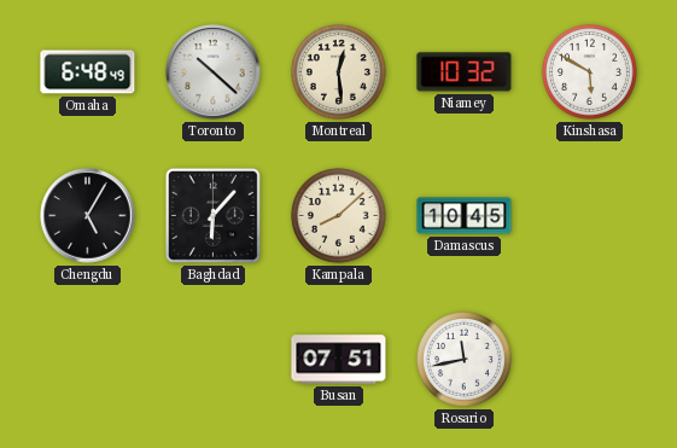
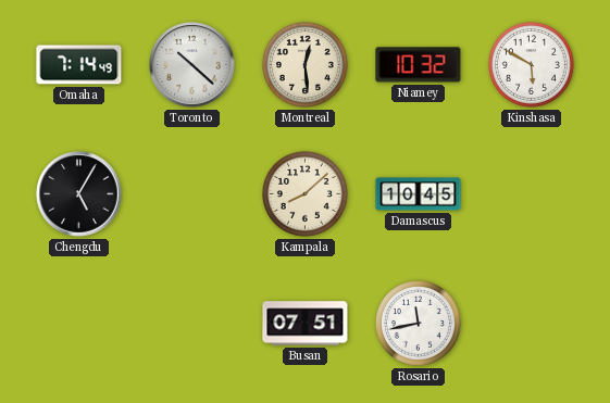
Omaha: 6:48 -> 7:14
Baghdad: 6:07 -> none
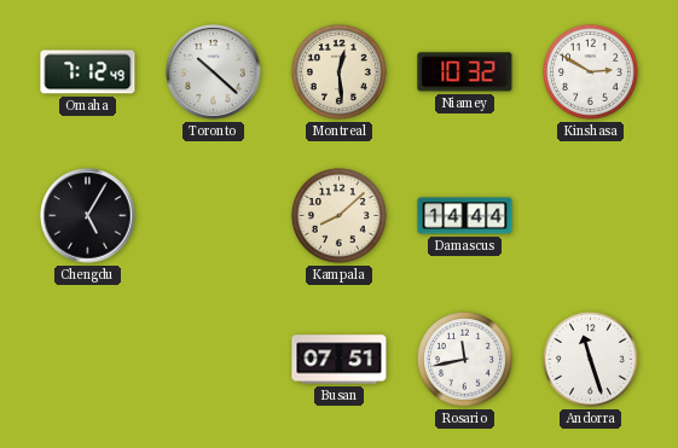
Omaha: 7:14 -> 7:12
Kinshasa: 5:50 -> 2:50
Damascus: 10:45 -> 14:44
Andorra: none -> 11:27
